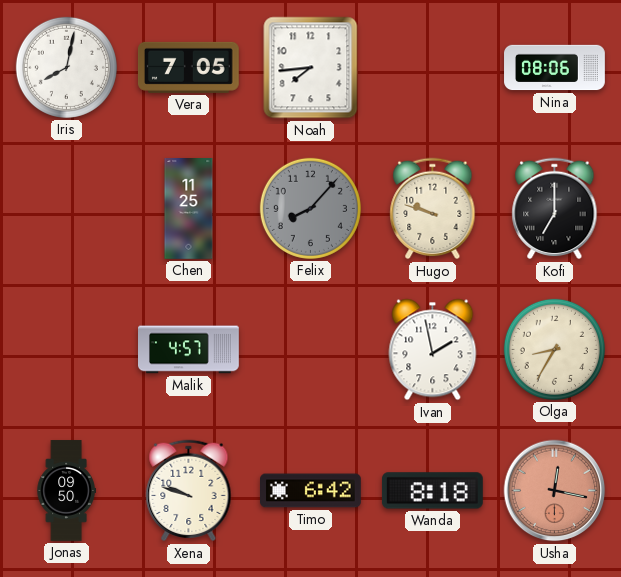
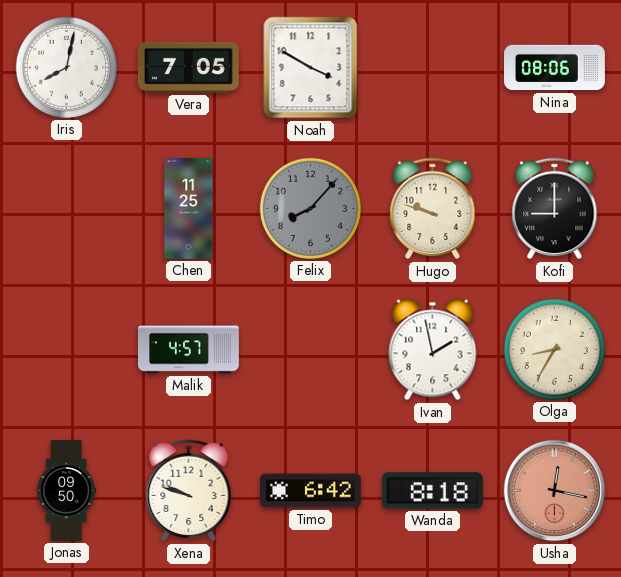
Noah: 7:44 -> 3:50
Kofi: 7:00 -> 9:00
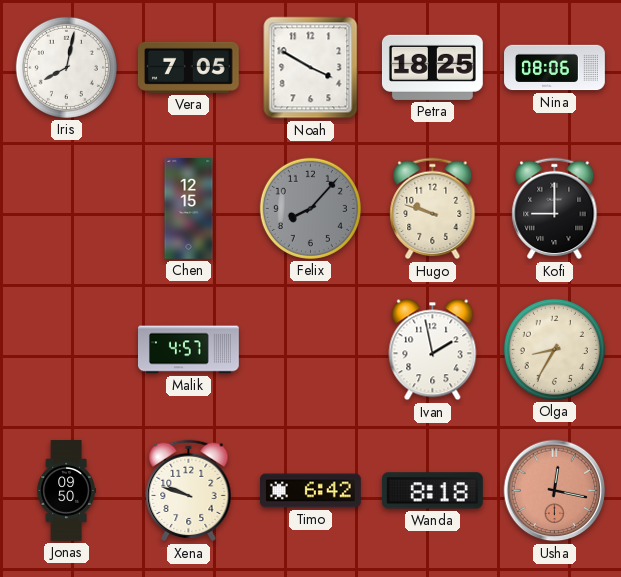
Petra: none -> 18:25
Chen: 11:25 -> 12:15
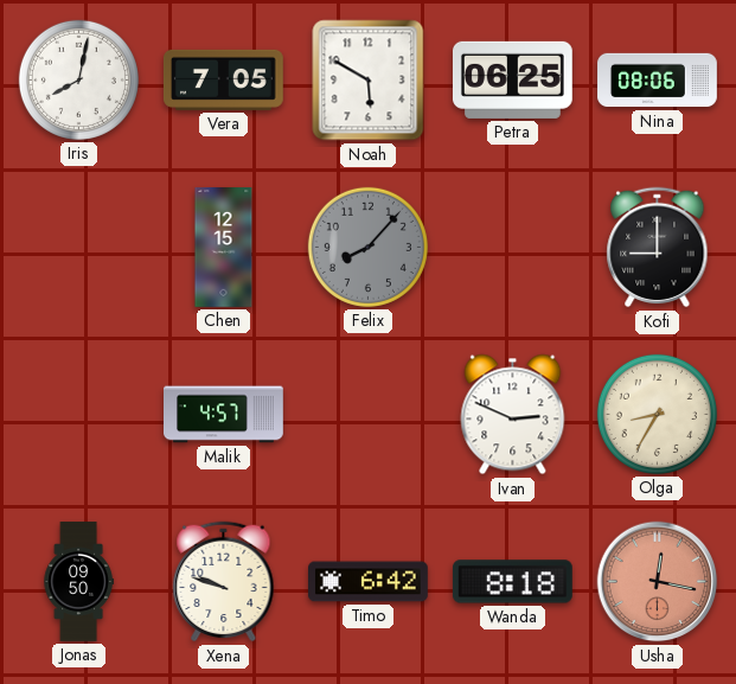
Noah: 3:50 -> 5:50
Petra: 18:25 -> 06:25
Hugo: 9:48 -> none
Ivan: 1:58 -> 2:49
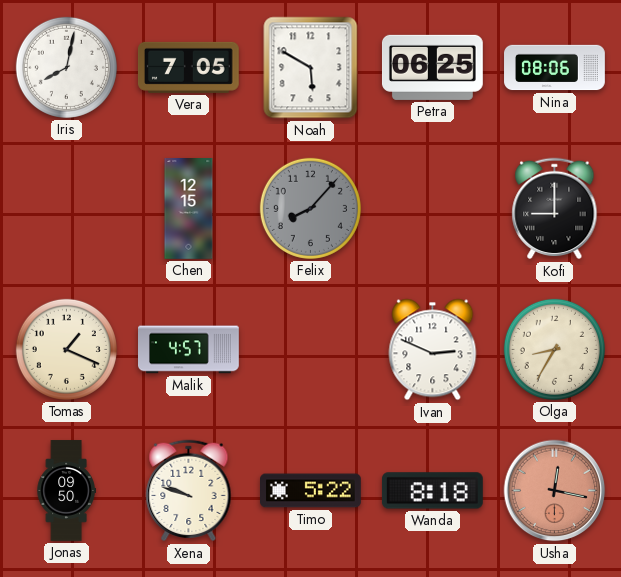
Tomas: none -> 1:19
Timo: 6:42 -> 5:22
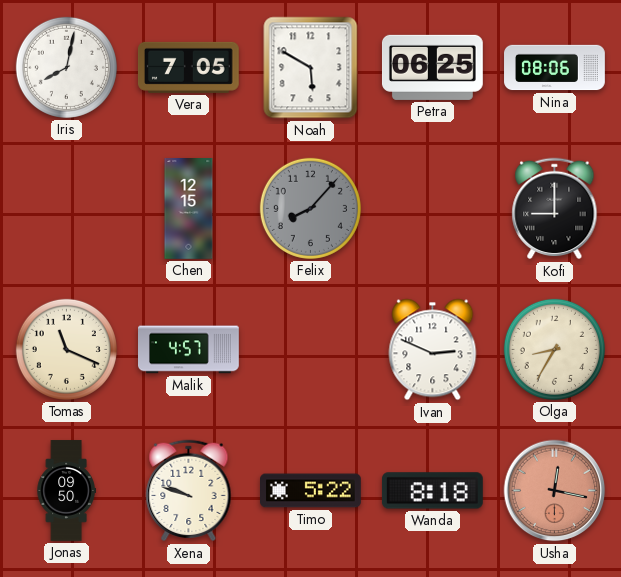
Tomas: 1:19 -> 11:19
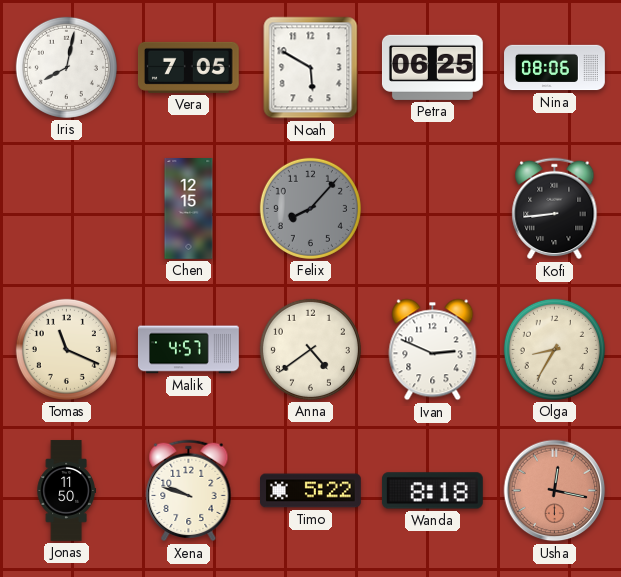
Kofi: 9:00 -> 8:44
Anna: none -> 4:39
Jonas: 09:50 -> 11:50
